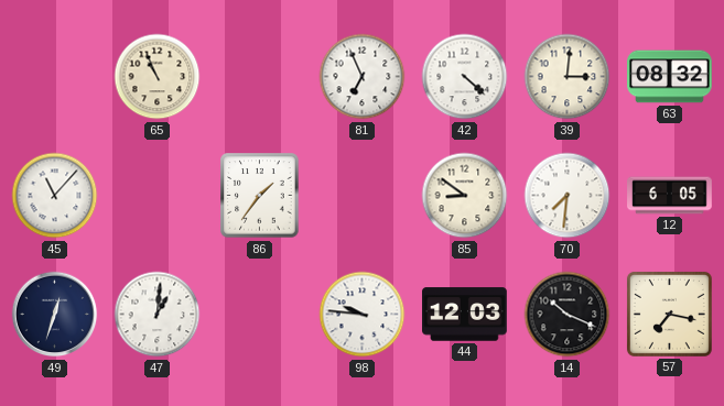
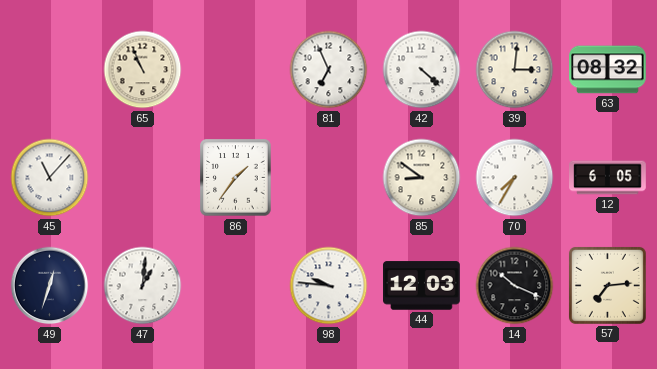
70: 7:31 -> 7:35
57: 7:17 -> 7:14
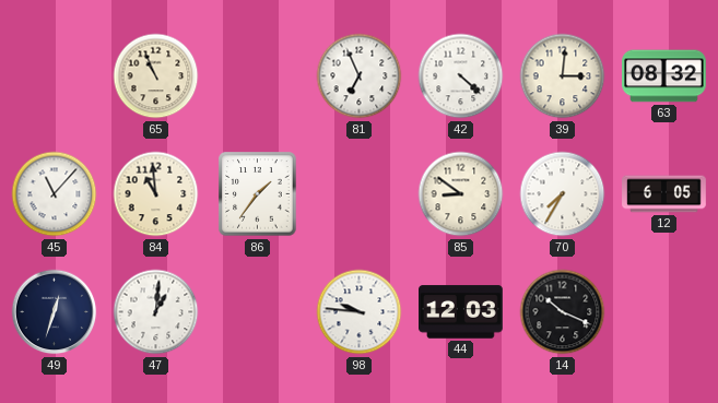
84: none -> 10:59
57: 7:14 -> none
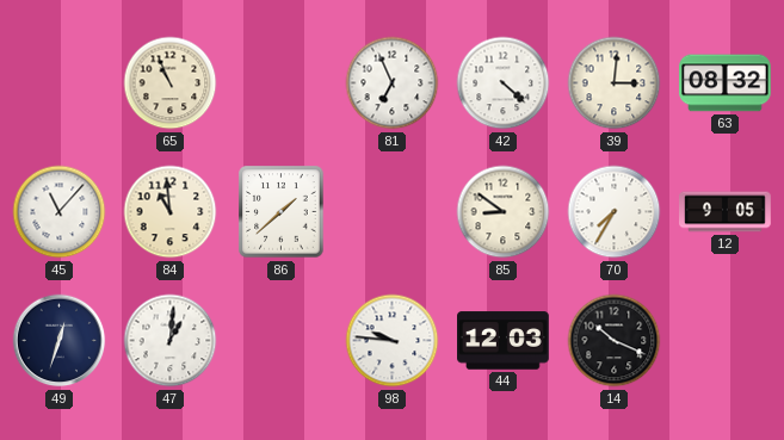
86: 1:36 -> 1:38
12: 6:05 -> 9:05
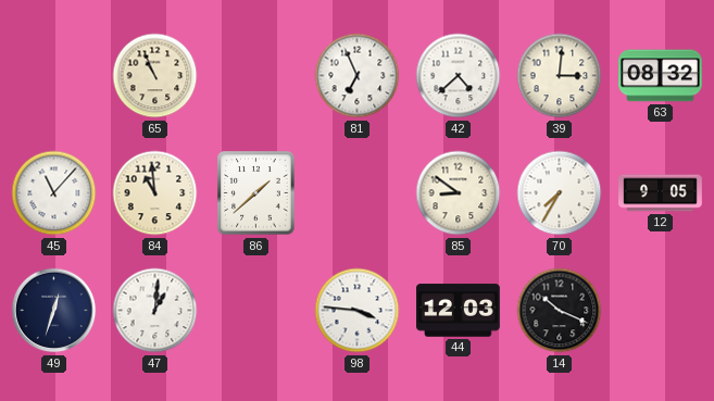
42: 4:22 -> 4:38
98: 9:46 -> 3:46
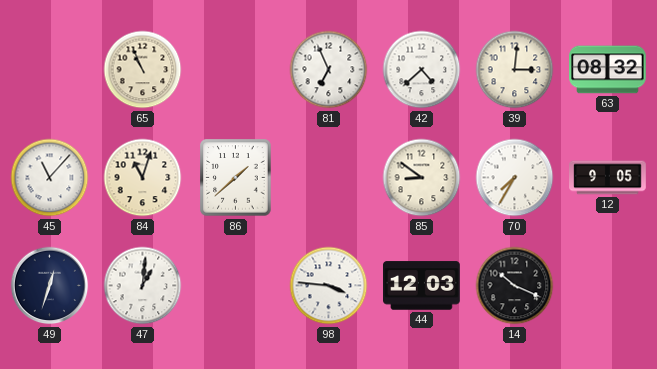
84: 10:59 -> 11:03
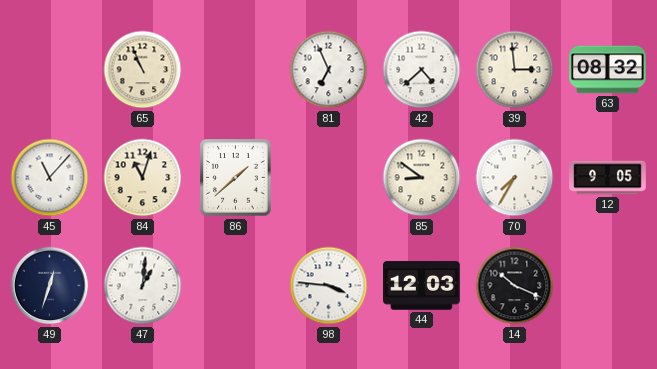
39: 3:01 -> 2:59
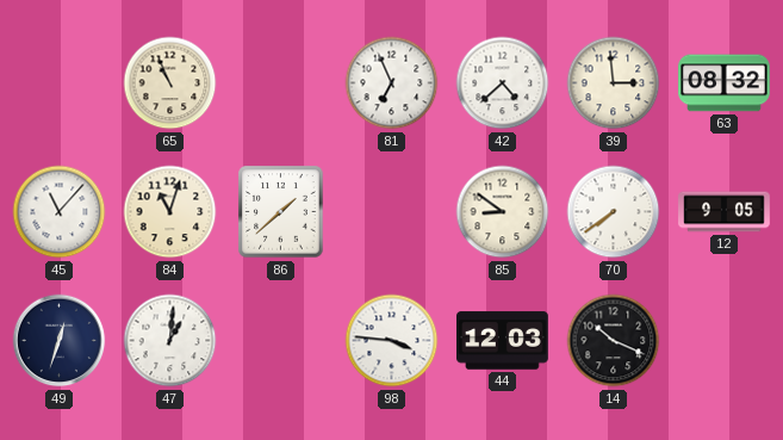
70: 7:35 -> 7:39
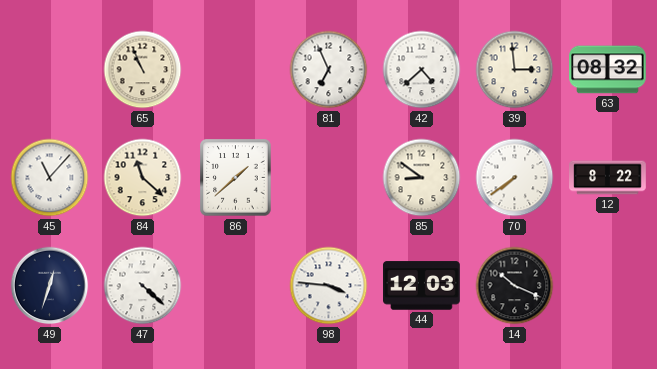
84: 11:03 -> 11:22
12: 9:05 -> 8:22
47: 1:01 -> 4:22
